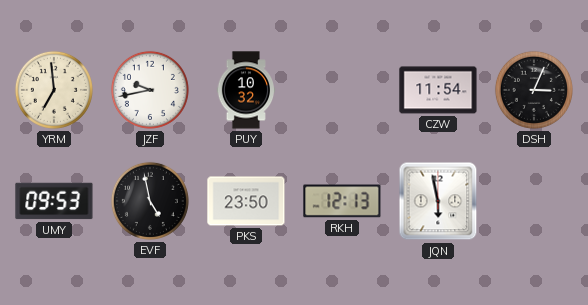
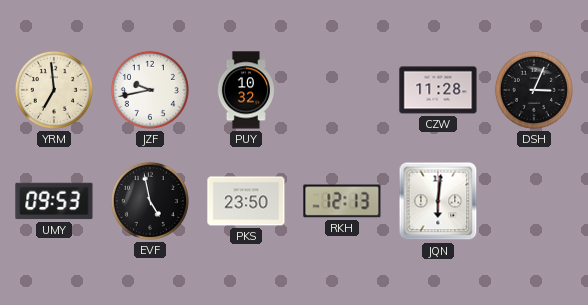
CZW: 11:54 -> 11:28
JQN: 5:58 -> 6:01
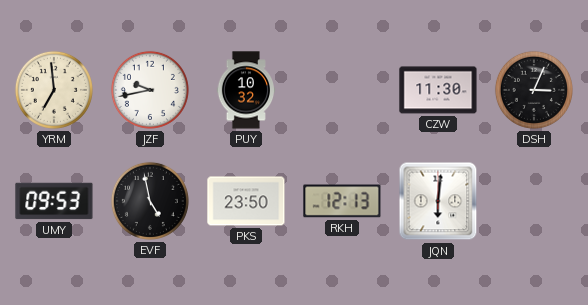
CZW: 11:28 -> 11:30
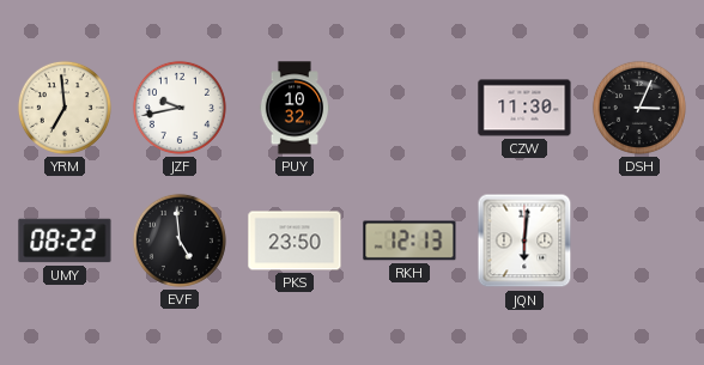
UMY: 09:53 -> 08:22
EVF: 4:58 -> 4:59
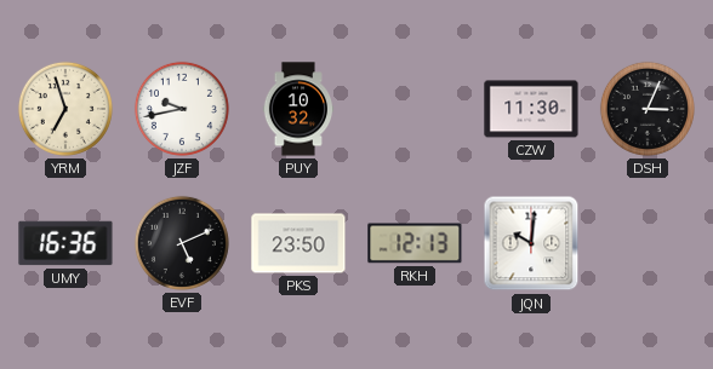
YRM: 6:59 -> 6:57
UMY: 08:22 -> 16:36
EVF: 4:59 -> 5:11
JQN: 6:01 -> 10:01
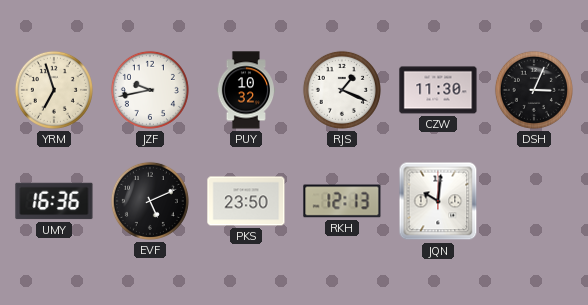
RJS: none -> 1:19
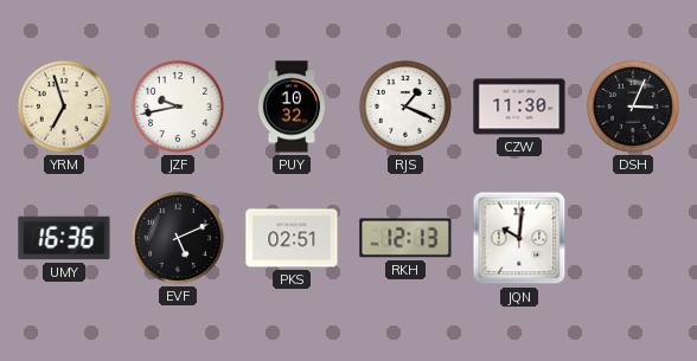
PKS: 23:50 -> 02:51
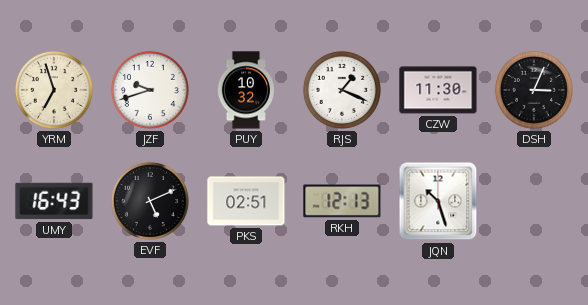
JZF: 9:43 -> 9:42
UMY: 16:36 -> 16:43
JQN: 10:01 -> 10:27
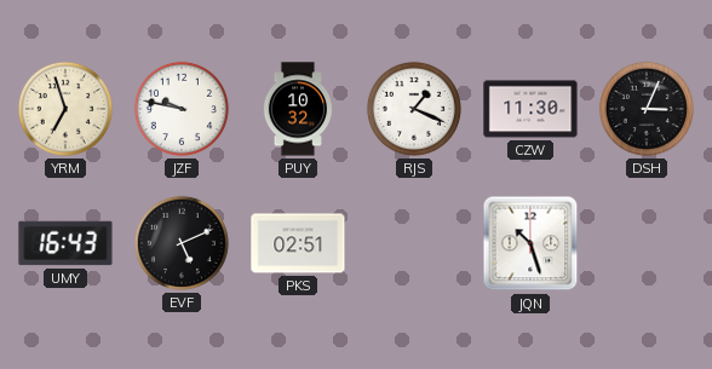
JZF: 9:42 -> 9:47
RKH: 12:13 -> none
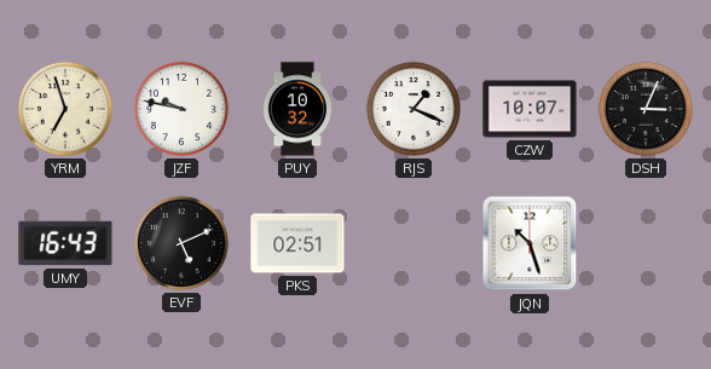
CZW: 11:30 -> 10:07
